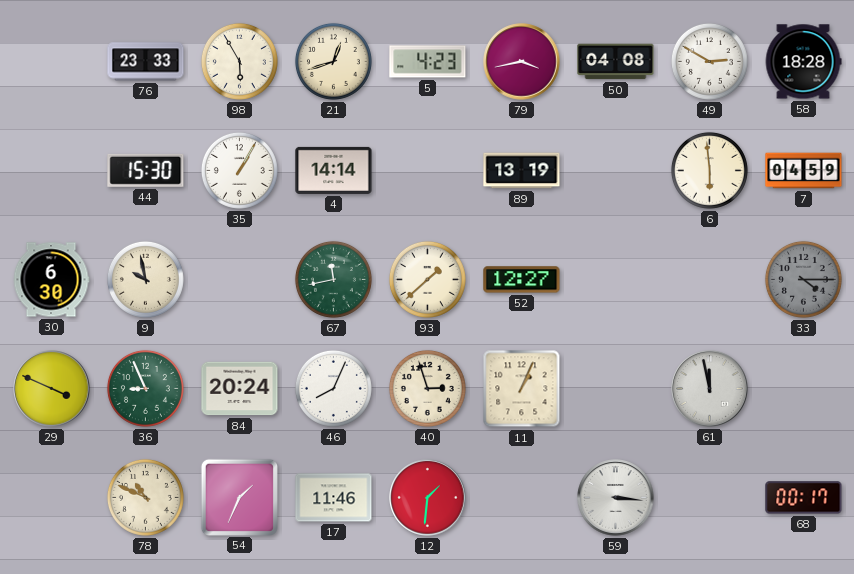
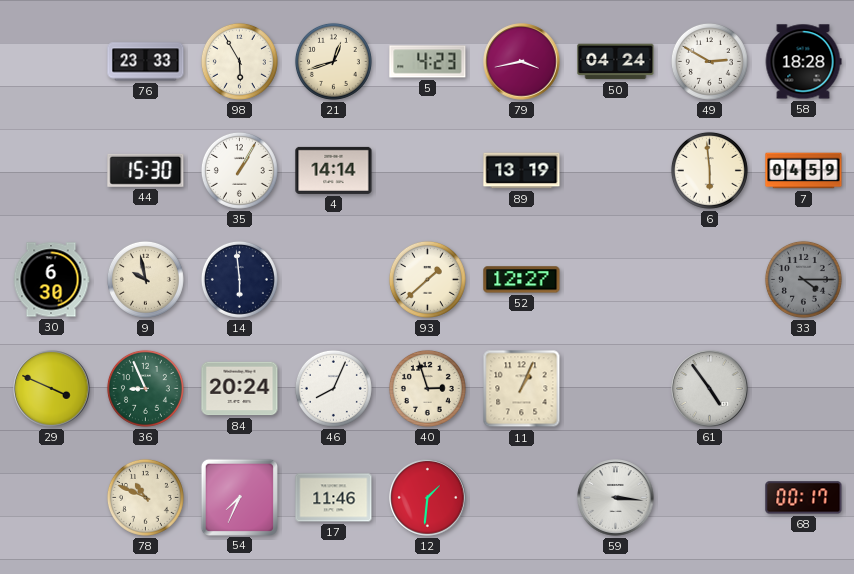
50: 04:08 -> 04:24
14: none -> 5:59
67: 11:43 -> none
61: 11:58 -> 4:54
54: 1:34 -> 7:34
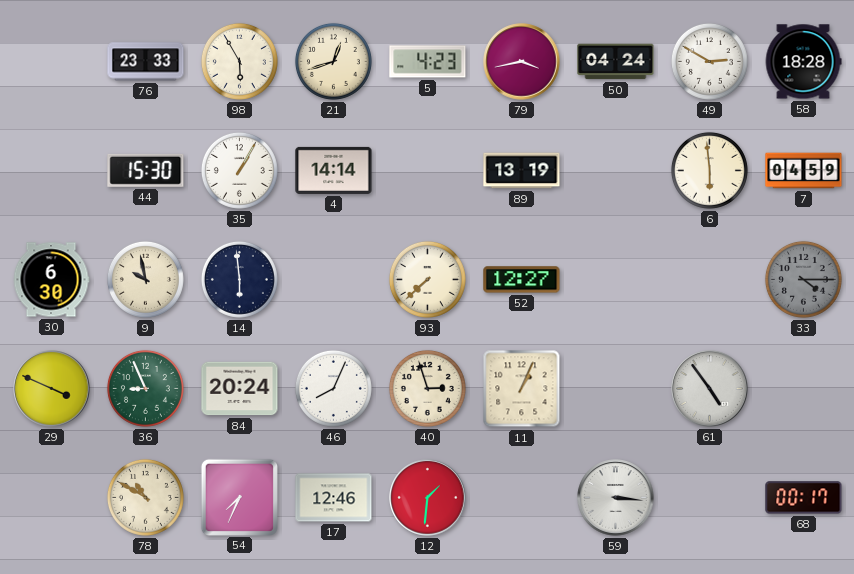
93: 1:38 -> 7:38
78: 10:49 -> 10:50
17: 11:46 -> 12:46
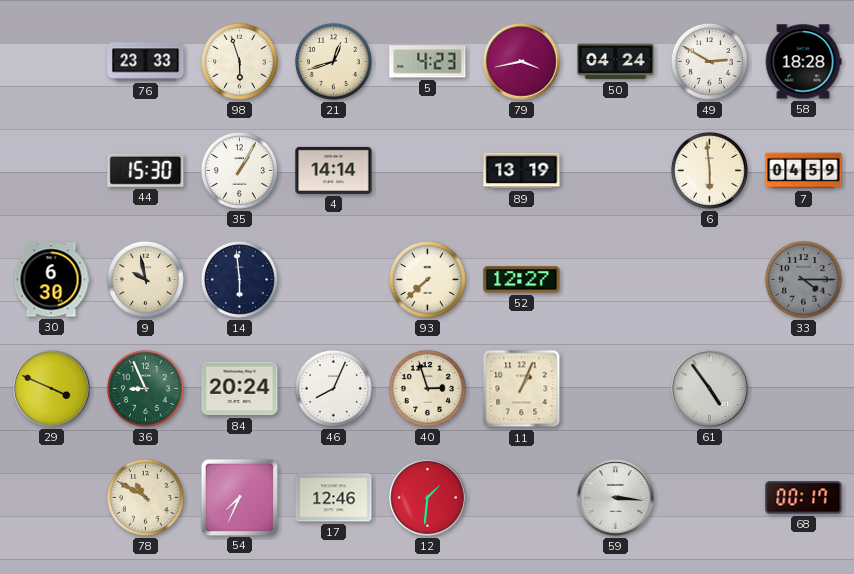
98: 5:55 -> 5:57
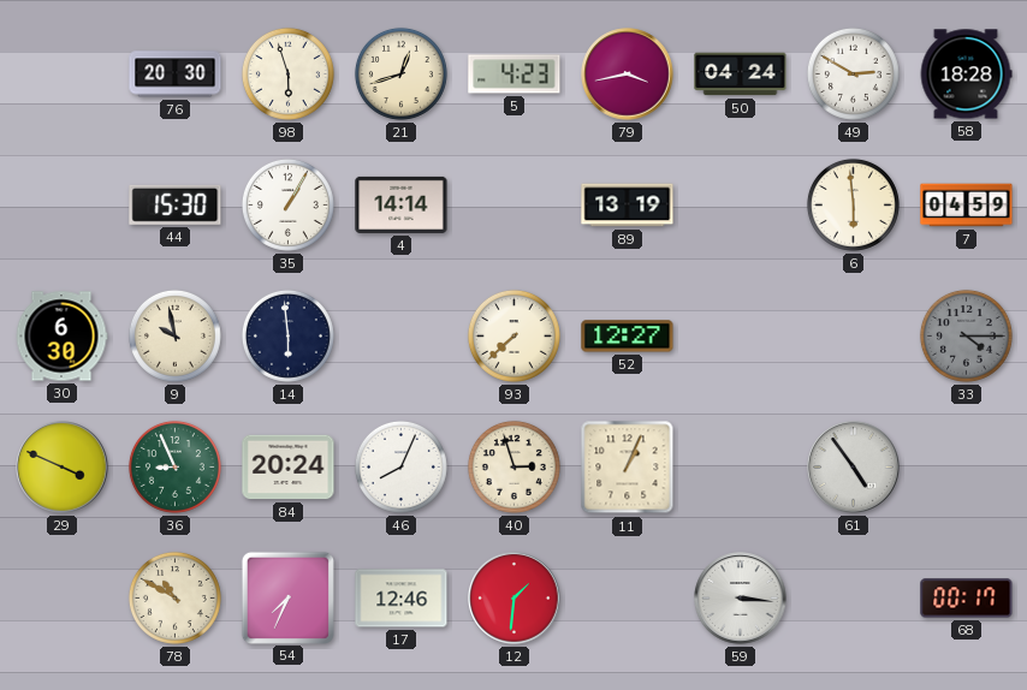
76: 23:33 -> 20:30
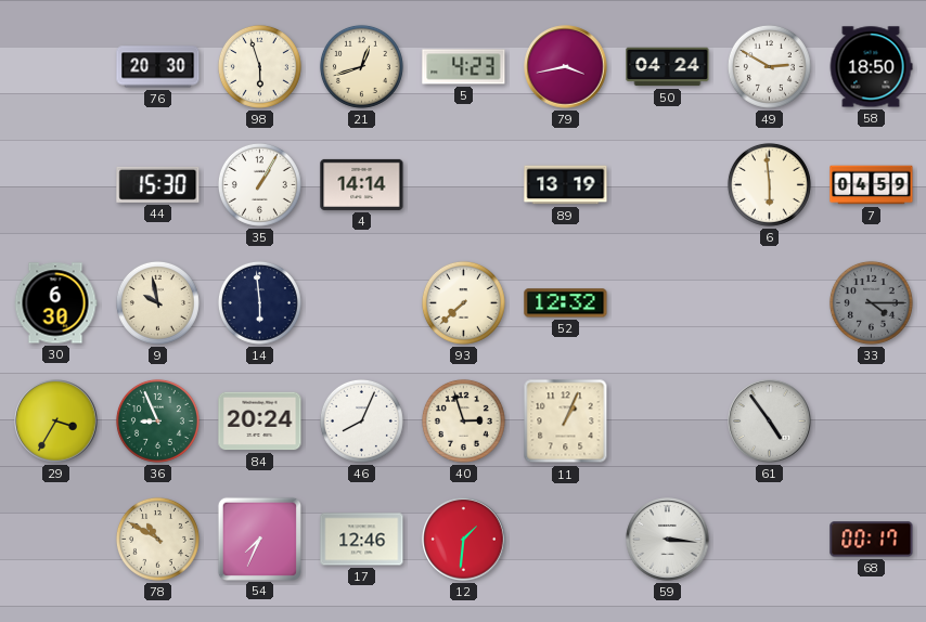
58: 18:28 -> 18:50
52: 12:27 -> 12:32
29: 3:49 -> 3:35
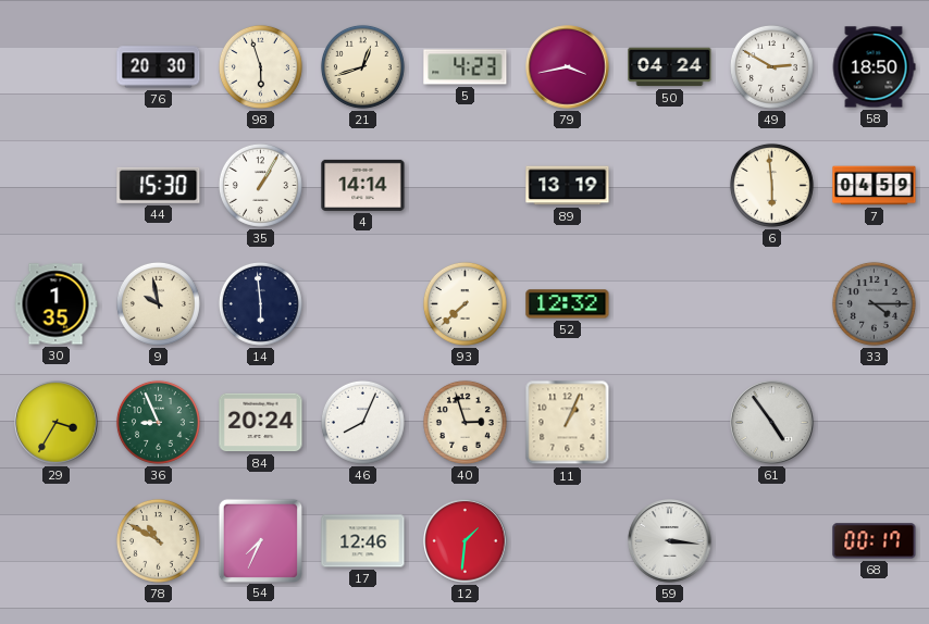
30: 6:30 -> 1:35
